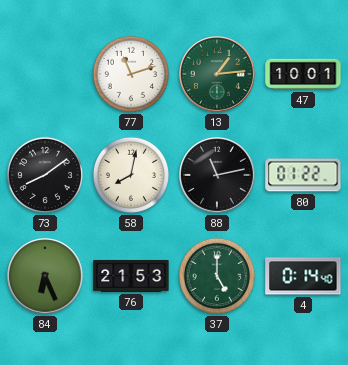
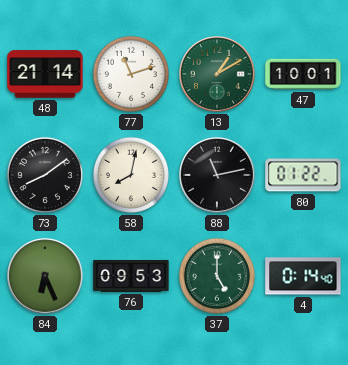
48: none -> 21:14
13: 1:14 -> 1:10
76: 21:53 -> 09:53
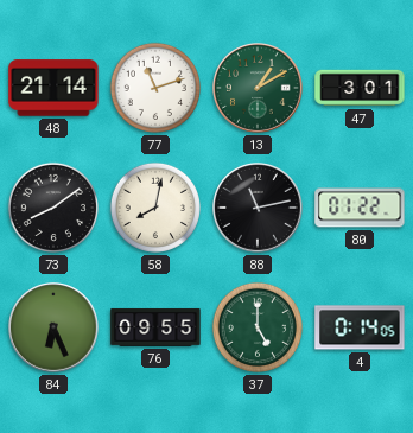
47: 10:01 -> 3:01
76: 09:53 -> 09:55
4: 0:14:40 -> 0:14:05
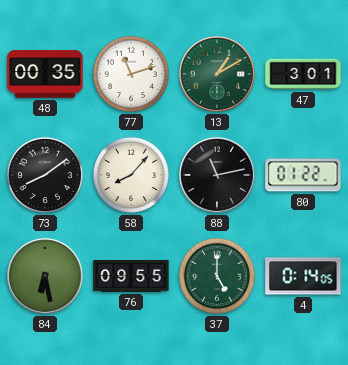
48: 21:14 -> 00:35
58: 8:02 -> 8:07
84: 6:26 -> 6:28
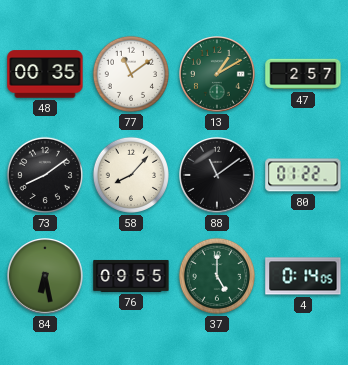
77: 11:12 -> 11:09
47: 3:01 -> 2:57
88: 11:13 -> 11:09
